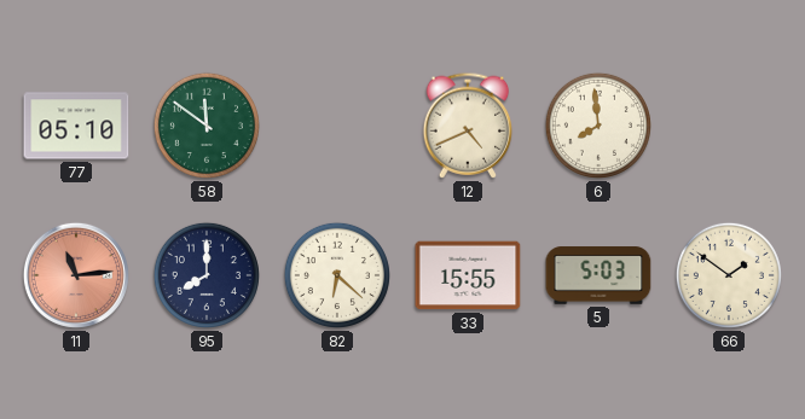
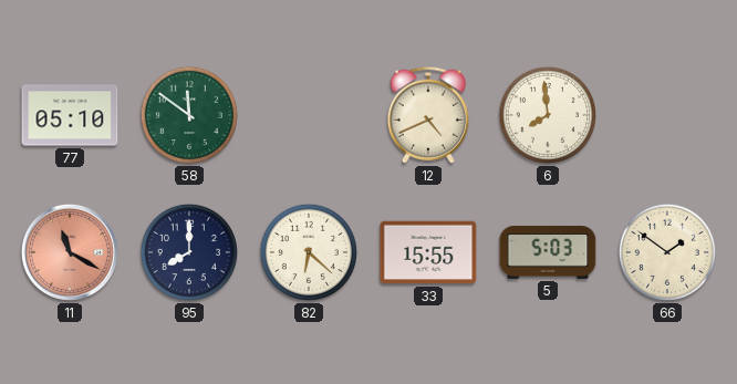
11: 11:14 -> 11:20
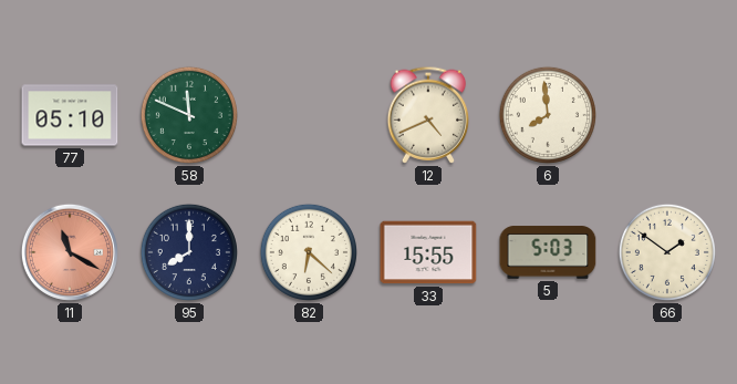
58: 11:51 -> 11:49
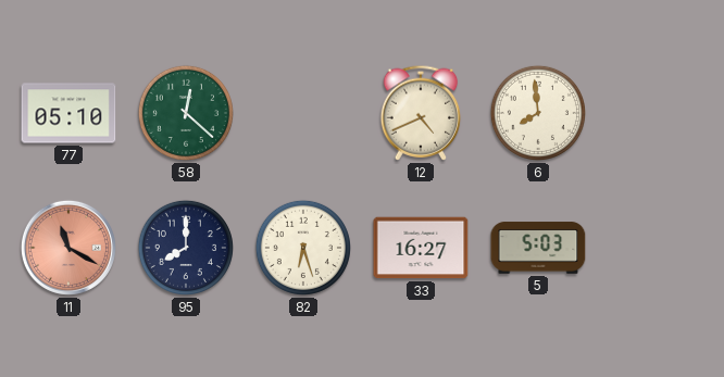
58: 11:49 -> 12:22
82: 6:22 -> 6:27
33: 15:55 -> 16:27
66: 1:51 -> none
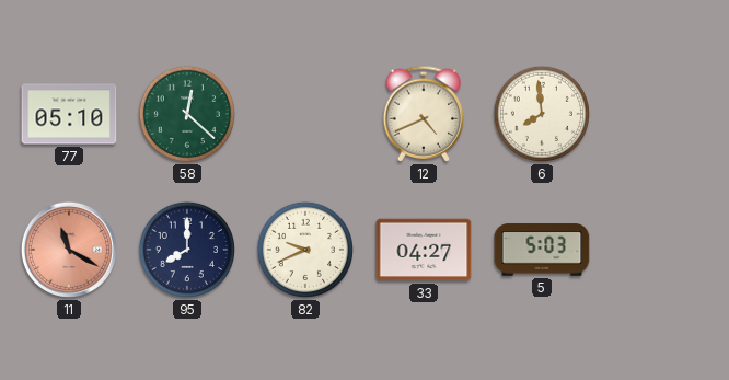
82: 6:27 -> 9:41
33: 16:27 -> 04:27
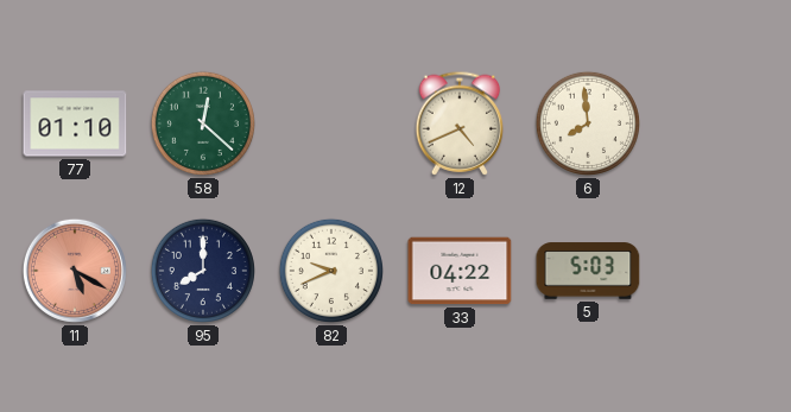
77: 05:10 -> 01:10
11: 11:20 -> 5:20
33: 04:27 -> 04:22
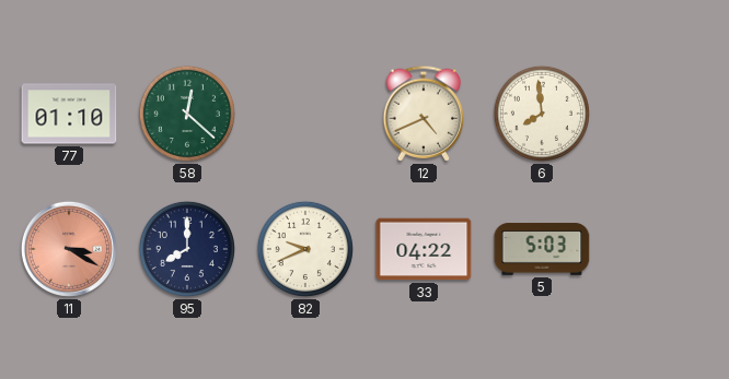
11: 5:20 -> 3:20
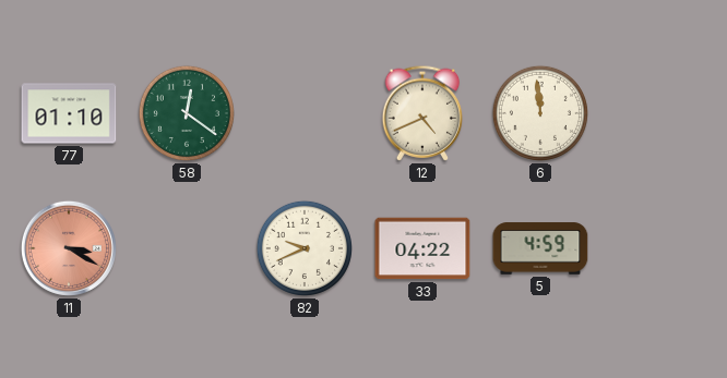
58: 12:22 -> 12:21
6: 7:59 -> 11:59
95: 8:00 -> none
5: 5:03 -> 4:59
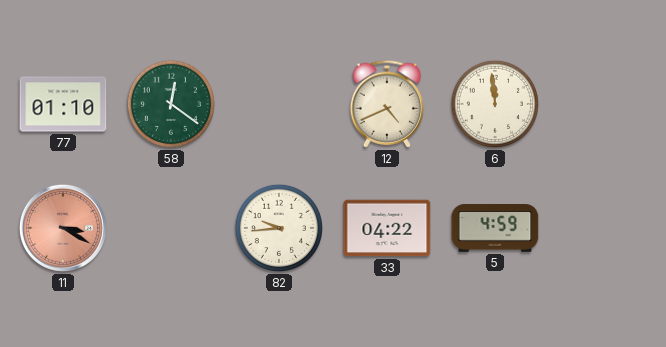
82: 9:41 -> 9:44
